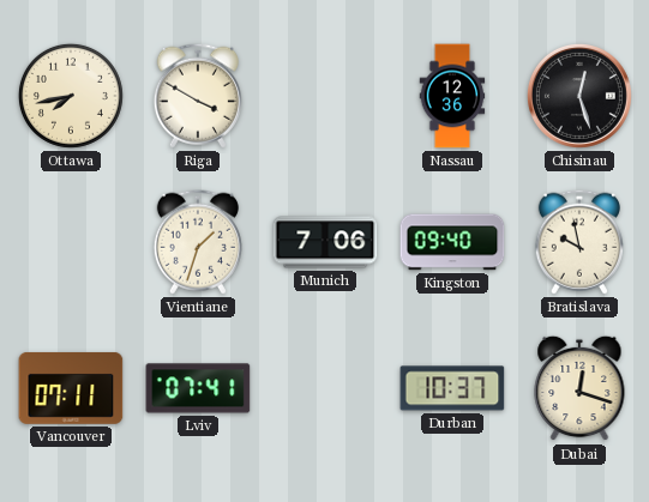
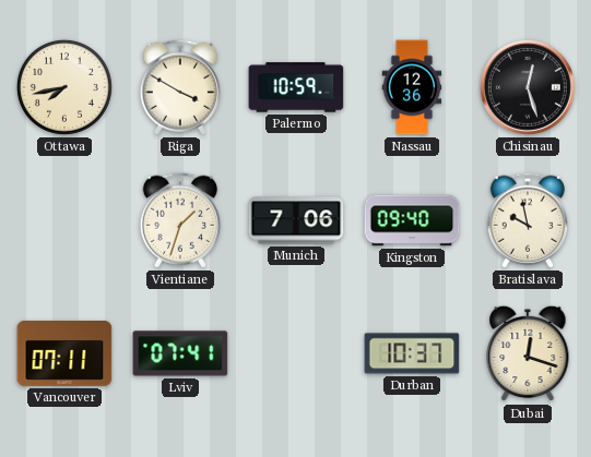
Palermo: none -> 10:59
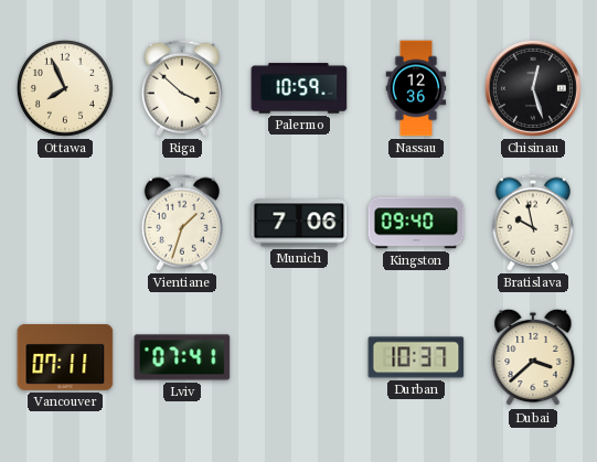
Ottawa: 7:43 -> 7:56
Riga: 3:50 -> 3:52
Dubai: 12:18 -> 3:38
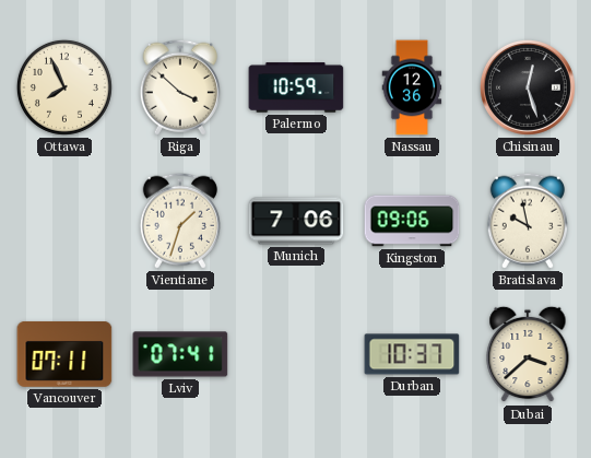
Kingston: 09:40 -> 09:06
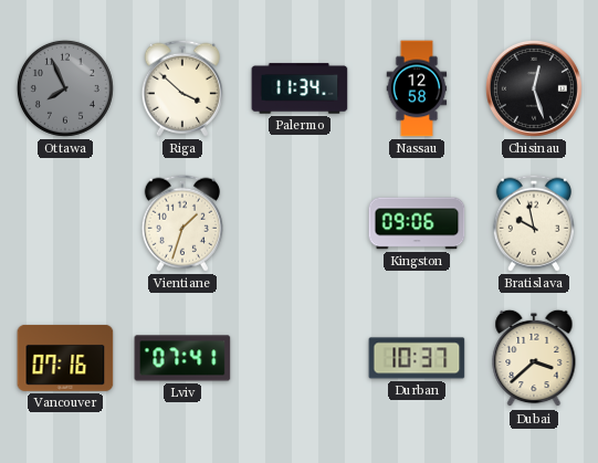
Ottawa dial: cream -> grey
Palermo: 10:59 -> 11:34
Nassau: 12:36 -> 12:58
Munich: 7:06 -> none
Vancouver: 07:11 -> 07:16
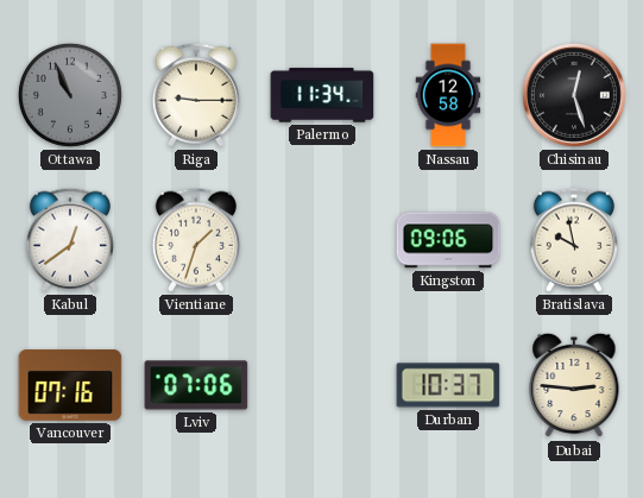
Ottawa: 7:56 -> 10:56
Riga: 3:52 -> 9:15
Kabul: none -> 12:39
Lviv: 07:41 -> 07:06
Dubai: 3:38 -> 2:46
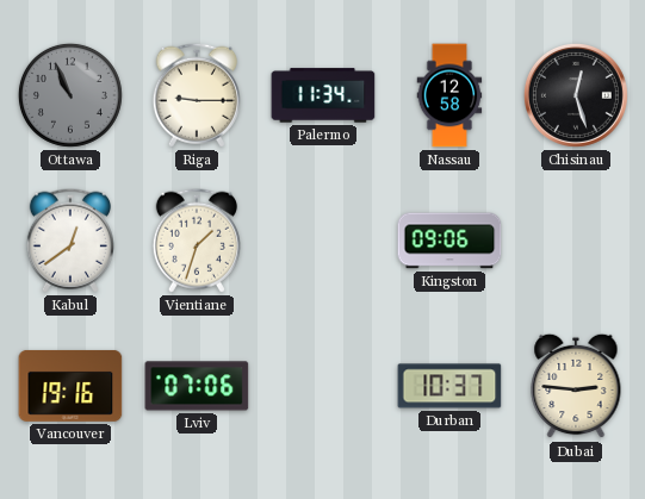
Bratislava: 9:58 -> none
Vancouver: 07:16 -> 19:16
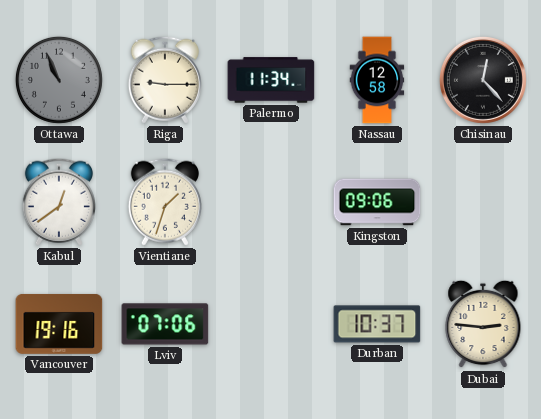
Chisinau: 12:27 -> 12:23
